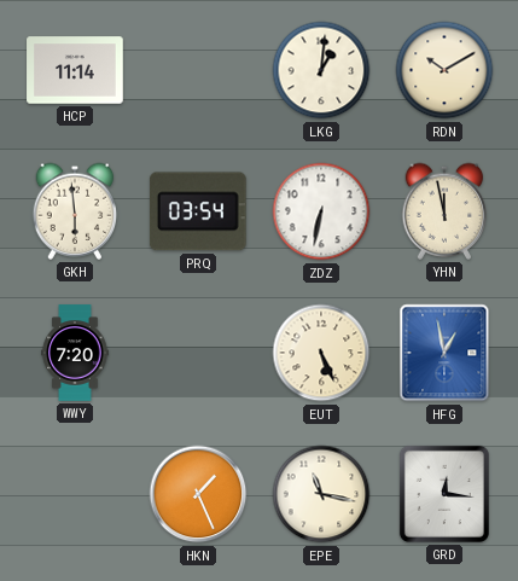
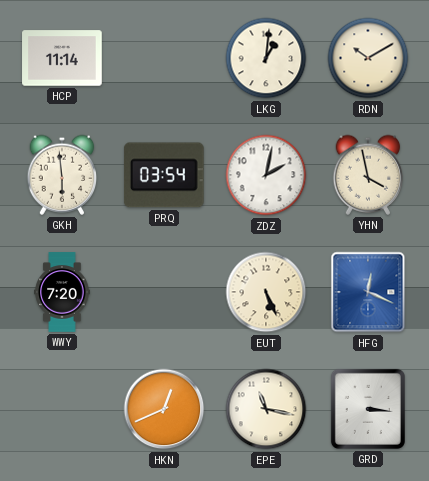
ZDZ: 6:32 -> 2:02
YHN: 11:58 -> 3:58
HFG: 12:58 -> 12:19
HKN: 1:26 -> 12:41
GRD: 12:16 -> 3:16
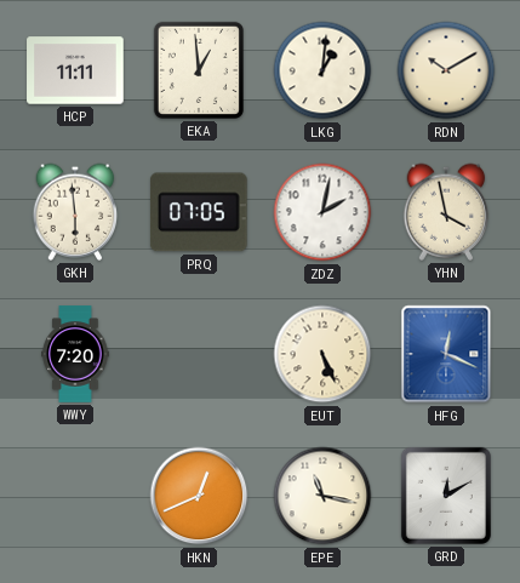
HCP: 11:14 -> 11:11
EKA: none -> 12:59
PRQ: 03:54 -> 07:05
GRD: 3:16 -> 12:10
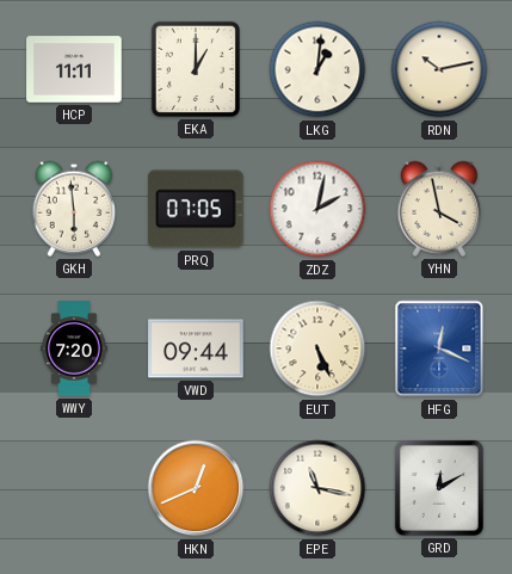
EKA: 12:59 -> 1:00
RDN: 10:10 -> 10:13
VWD: none -> 09:44
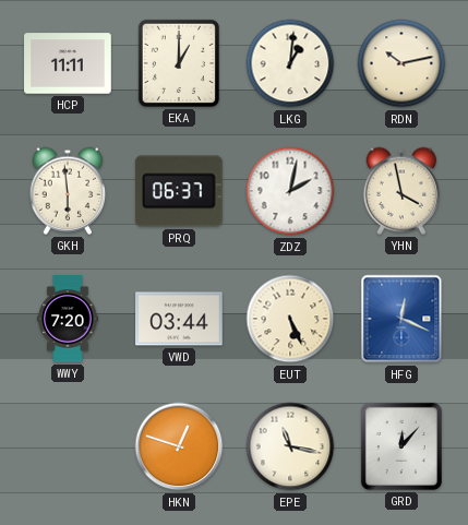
PRQ: 07:05 -> 06:37
VWD: 09:44 -> 03:44
HKN: 12:41 -> 12:48
GRD: 12:10 -> 12:07
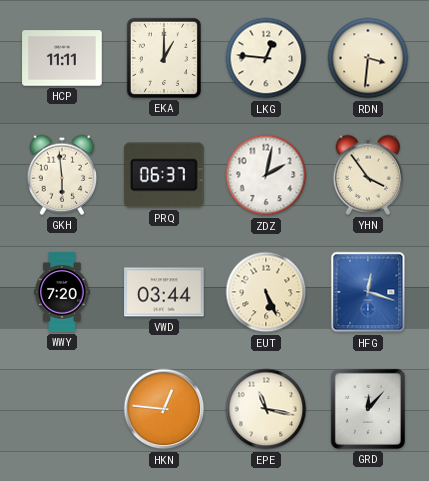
LKG: 1:01 -> 12:46
RDN: 10:13 -> 3:31
YHN: 3:58 -> 3:54
HFG: 12:19 -> 12:18
HKN: 12:48 -> 12:46
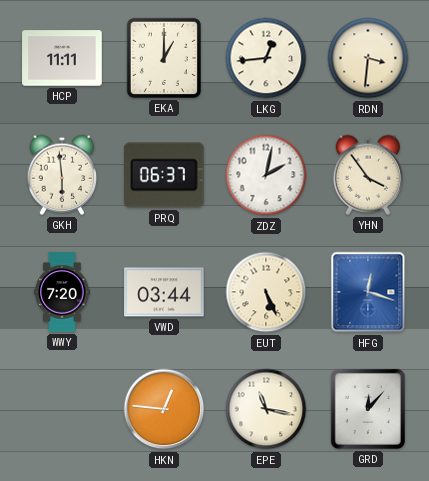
LKG: 12:46 -> 12:44
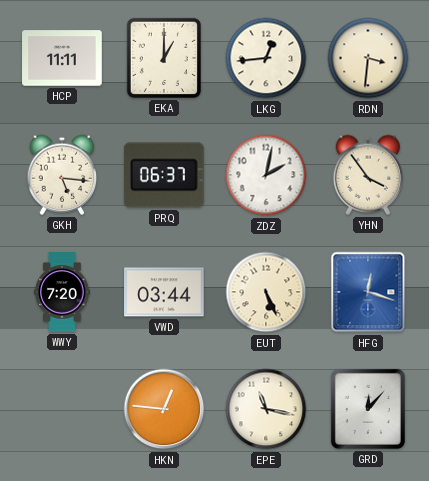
GKH: 5:59 -> 5:16
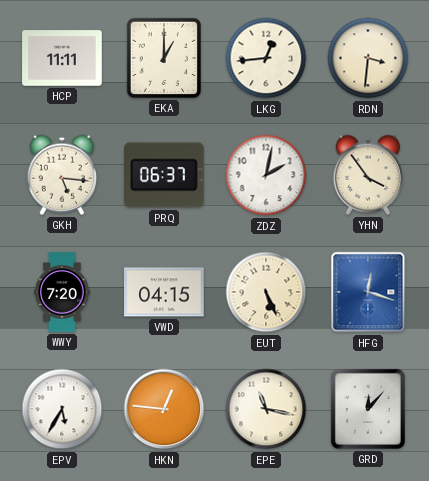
VWD: 03:44 -> 04:15
EPV: none -> 5:35
